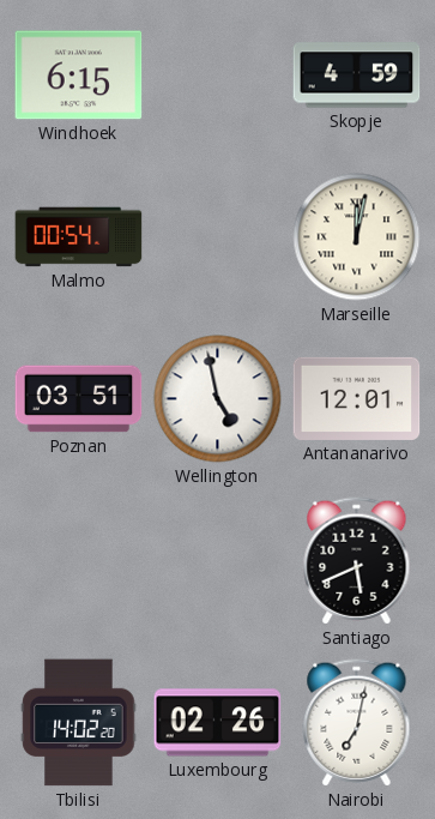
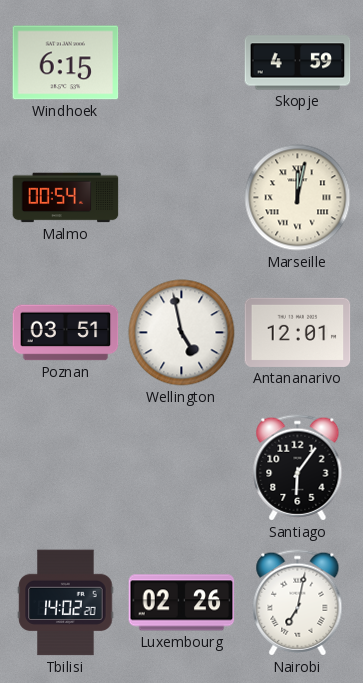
Santiago: 5:41 -> 6:06
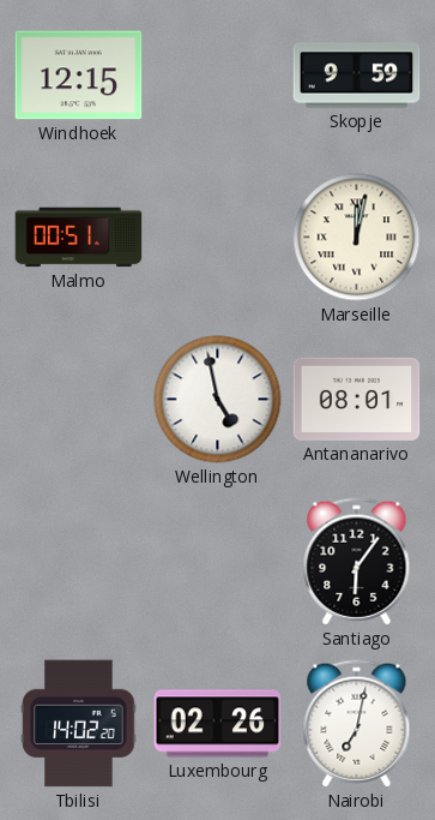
Windhoek: 6:15 -> 12:15
Skopje: 4:59 -> 9:59
Malmo: 00:54 -> 00:51
Poznan: 03:51 -> none
Antananarivo: 12:01 -> 08:01
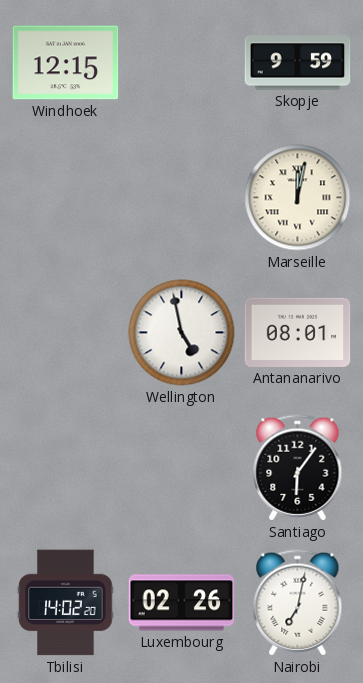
Malmo: 00:51 -> none
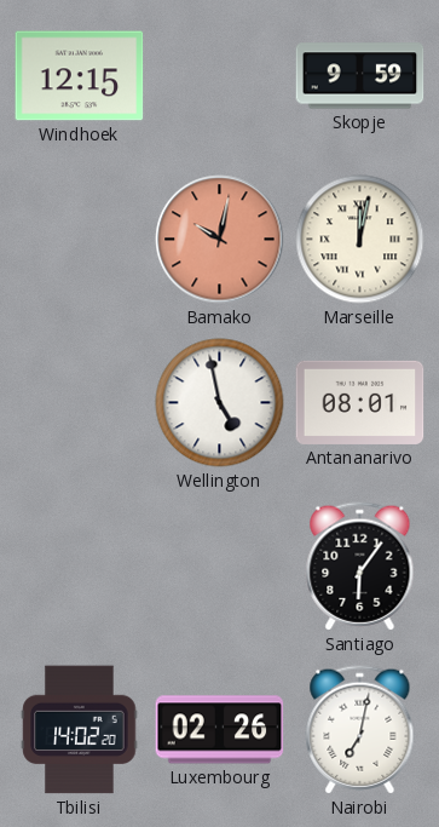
Bamako: none -> 10:02
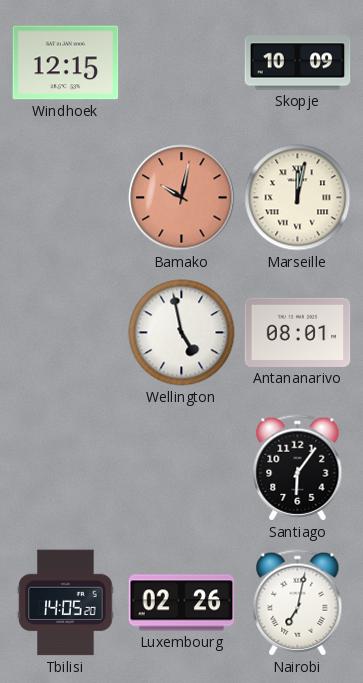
Skopje: 9:59 -> 10:09
Tbilisi: 14:02 -> 14:05
